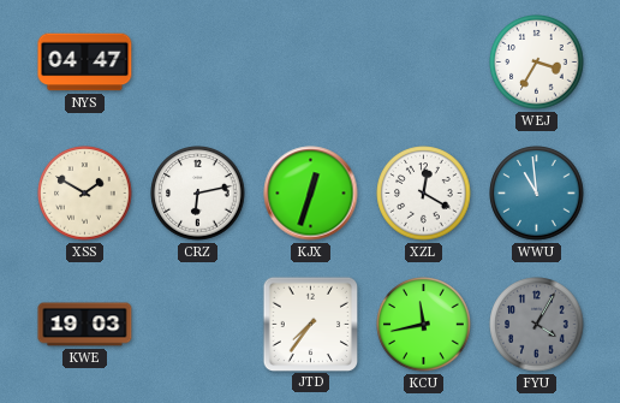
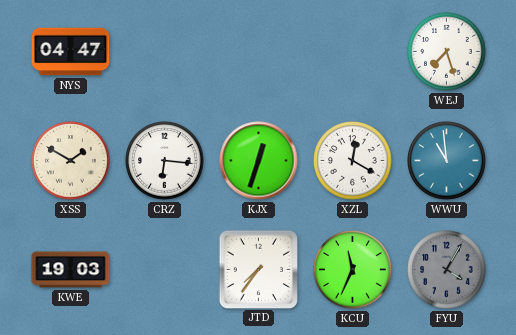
WEJ: 3:35 -> 7:27
CRZ: 6:13 -> 6:16
KCU: 11:43 -> 11:34
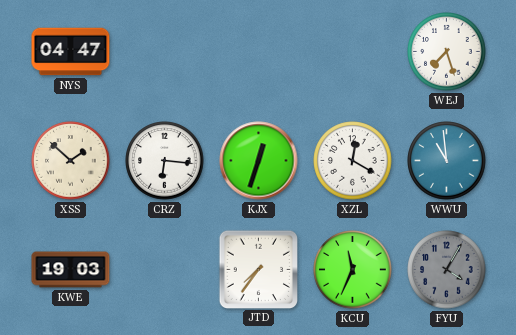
XSS: 1:50 -> 1:52
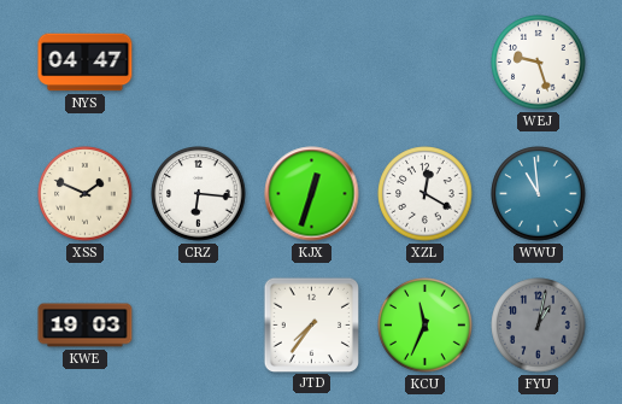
WEJ: 7:27 -> 9:27
XSS: 1:52 -> 1:49
FYU: 4:05 -> 1:02
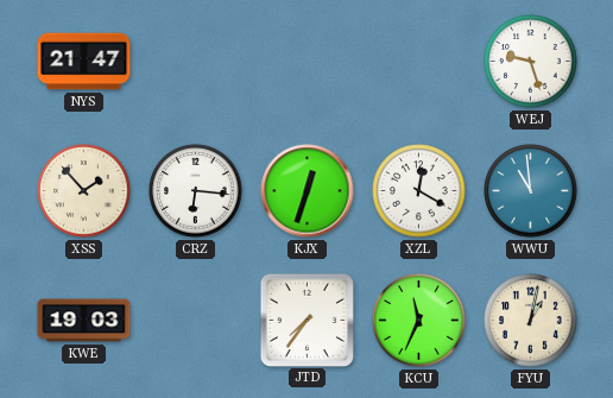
NYS: 04:47 -> 21:47
XSS: 1:49 -> 1:53
FYU dial: grey -> cream
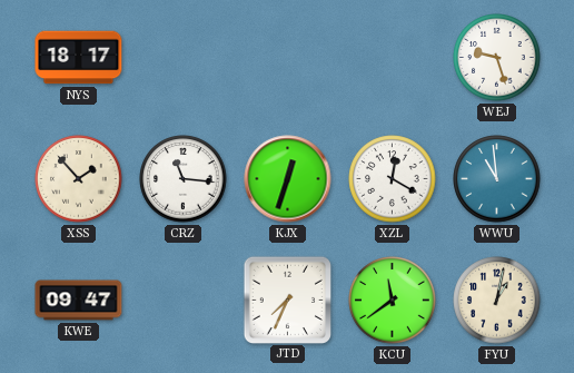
NYS: 21:47 -> 18:17
CRZ: 6:16 -> 11:16
KWE: 19:03 -> 09:47
JTD: 7:36 -> 7:34
KCU: 11:34 -> 11:39
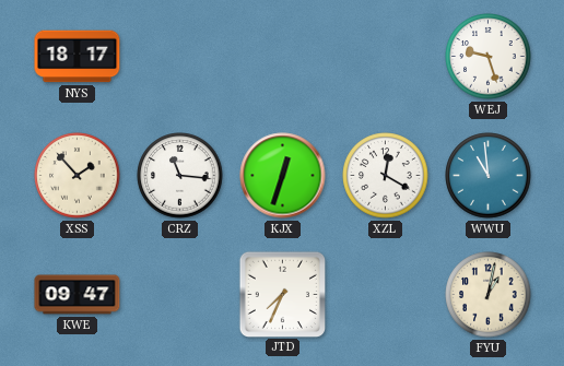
KCU: 11:39 -> none
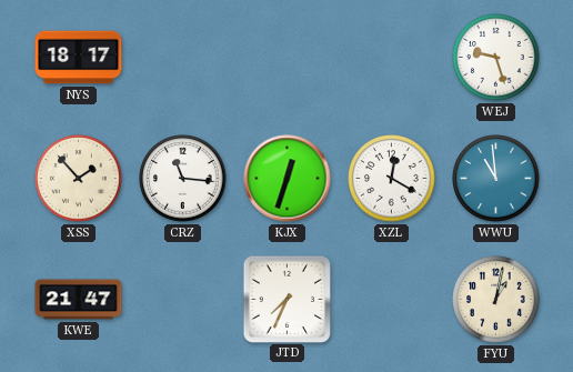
KWE: 09:47 -> 21:47
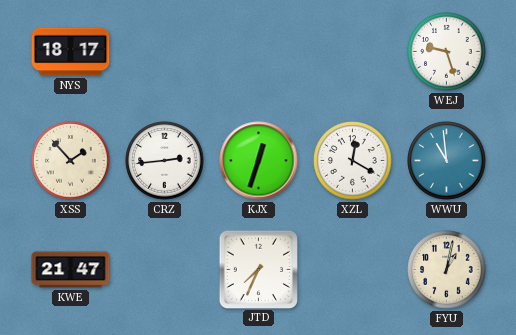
CRZ: 11:16 -> 2:44
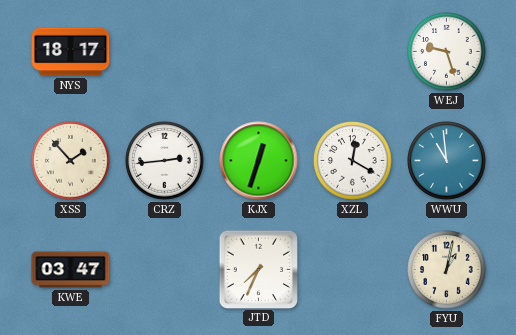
KWE: 21:47 -> 03:47
